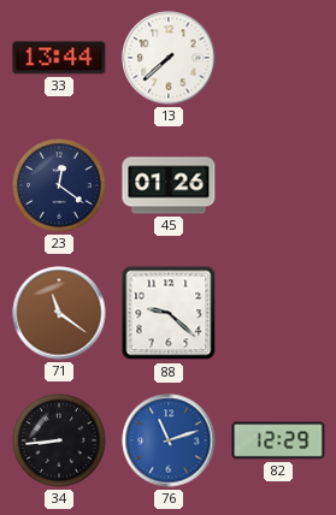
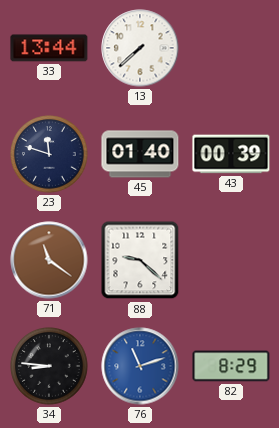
23: 12:21 -> 11:48
45: 01:26 -> 01:40
43: none -> 00:39
34: 8:44 -> 8:46
82: 12:29 -> 8:29
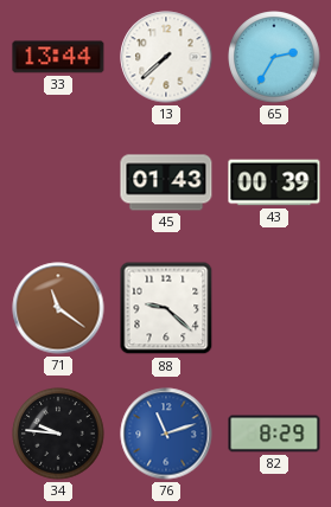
65: none -> 2:35
23: 11:48 -> none
45: 01:40 -> 01:43
34: 8:46 -> 9:46
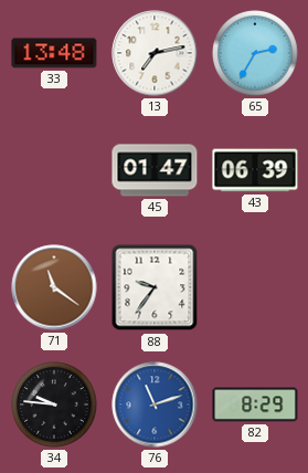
33: 13:44 -> 13:48
13: 7:38 -> 7:13
45: 01:43 -> 01:47
43: 00:39 -> 06:39
88: 9:22 -> 9:36
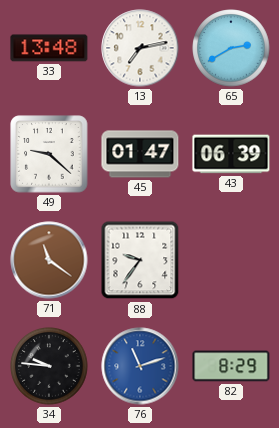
65: 2:35 -> 2:40
49: none -> 9:22
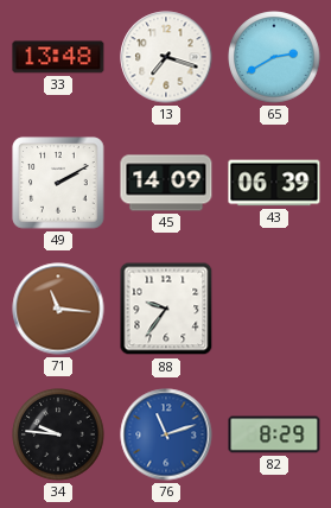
13: 7:13 -> 7:18
49: 9:22 -> 2:10
45: 01:47 -> 14:09
71: 11:21 -> 11:16
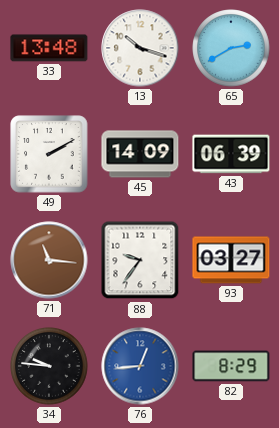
13: 7:18 -> 10:18
93: none -> 03:27
76: 11:12 -> 12:44
